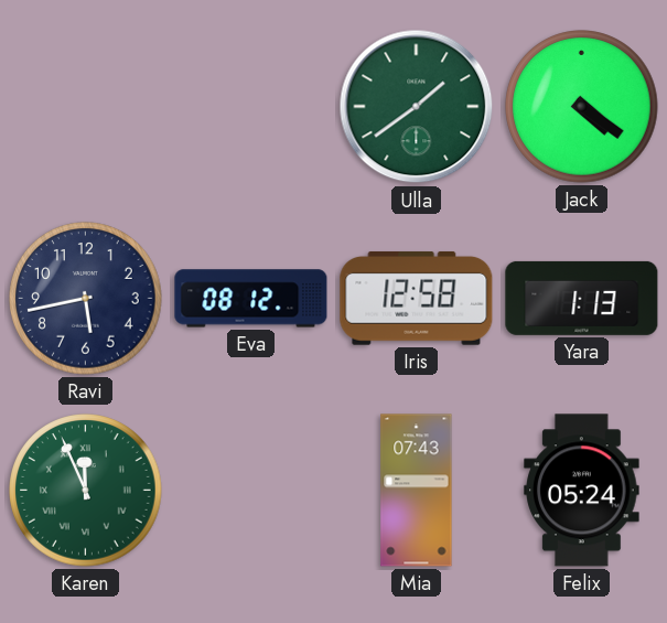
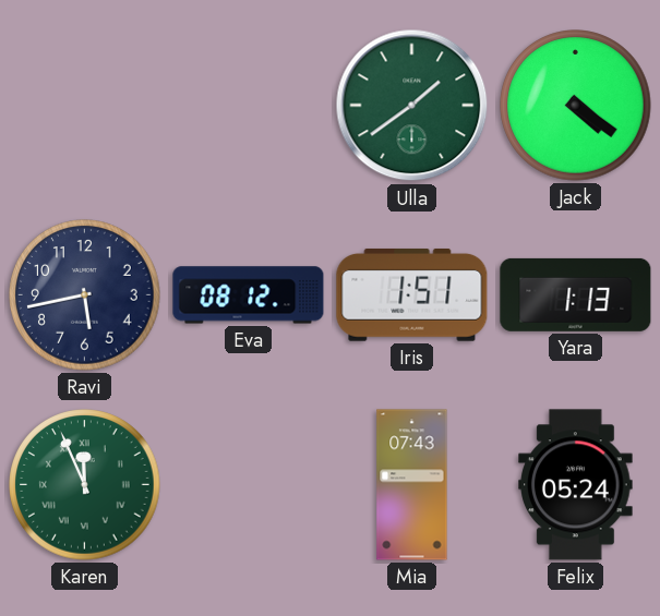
Iris: 12:58 -> 1:51
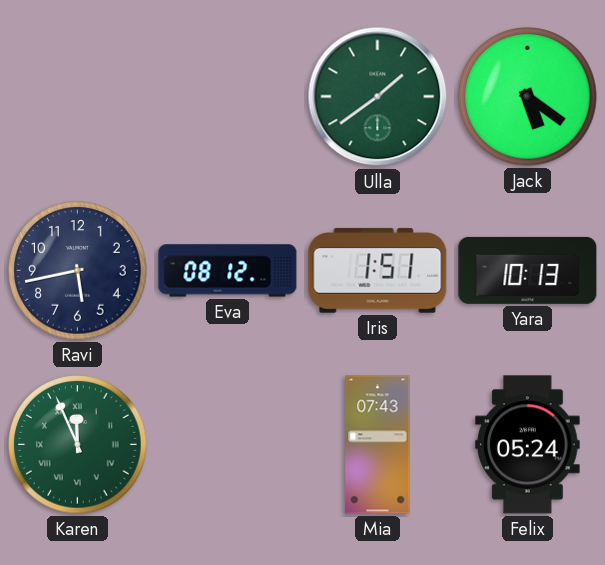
Jack: 4:21 -> 5:21
Yara: 1:13 -> 10:13
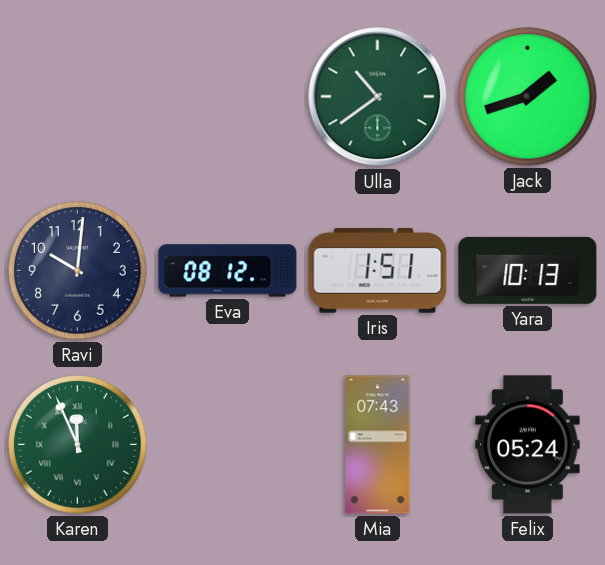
Ulla: 1:39 -> 10:39
Jack: 5:21 -> 1:42
Ravi: 5:43 -> 10:01
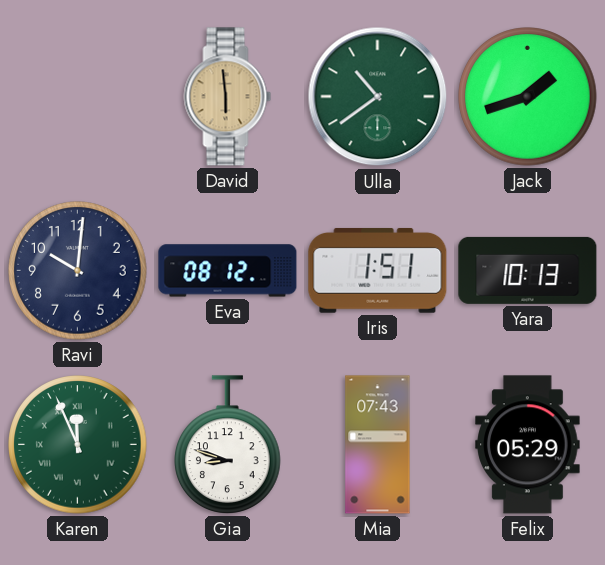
David: none -> 5:59
Gia: none -> 8:48
Felix: 05:24 -> 05:29
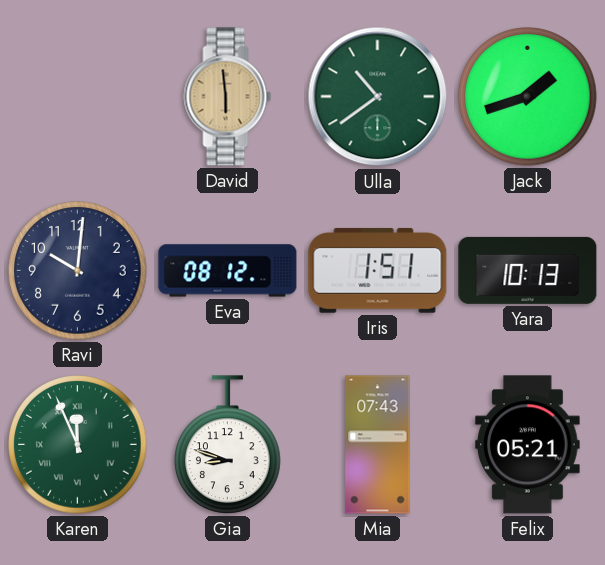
Felix: 05:29 -> 05:21
